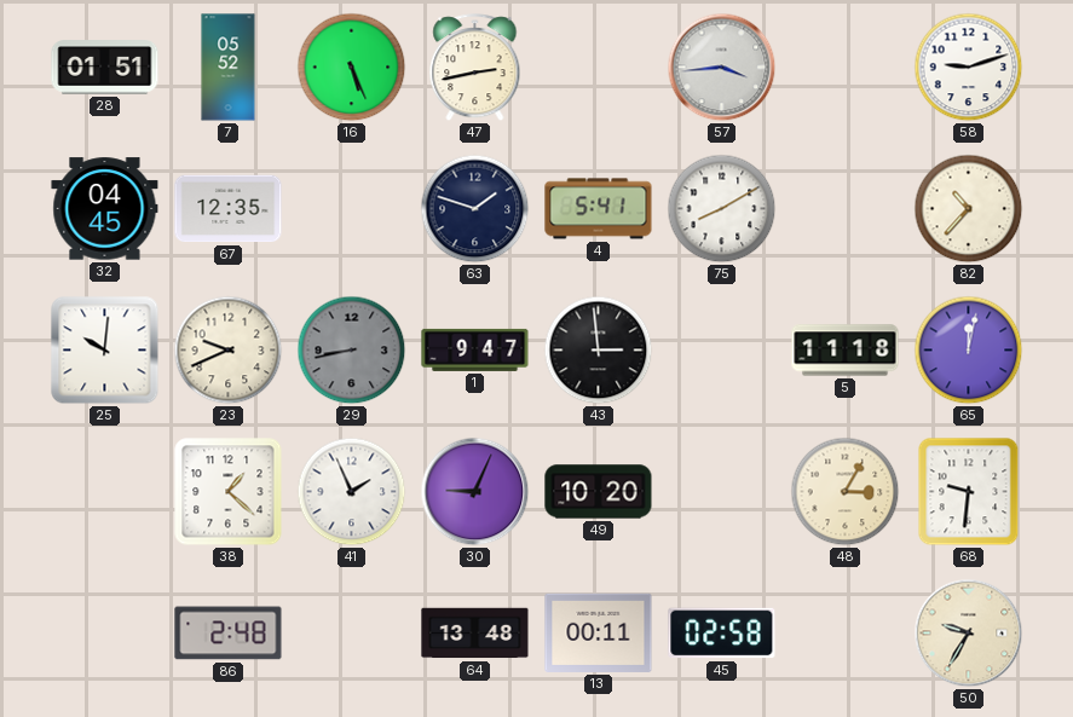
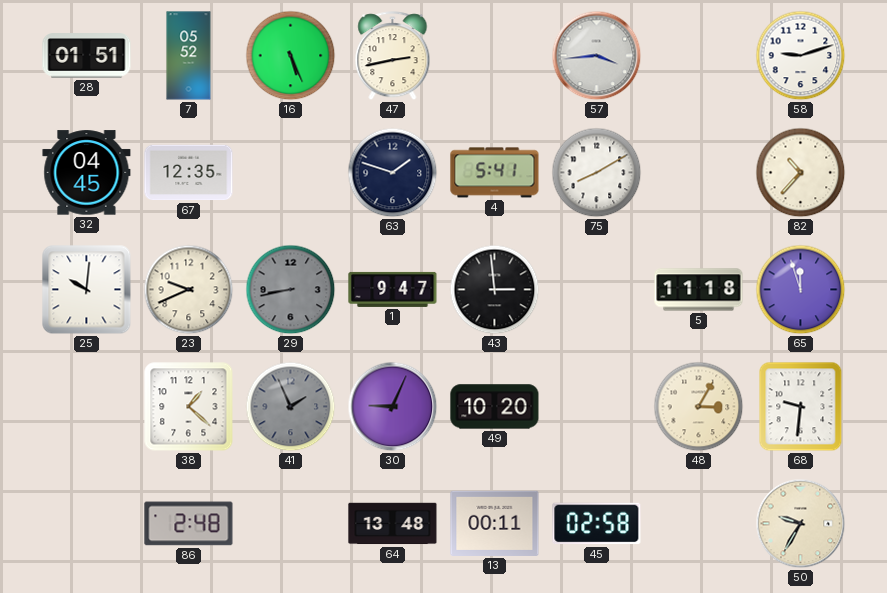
65: 12:02 -> 11:57
41 dial: white -> grey
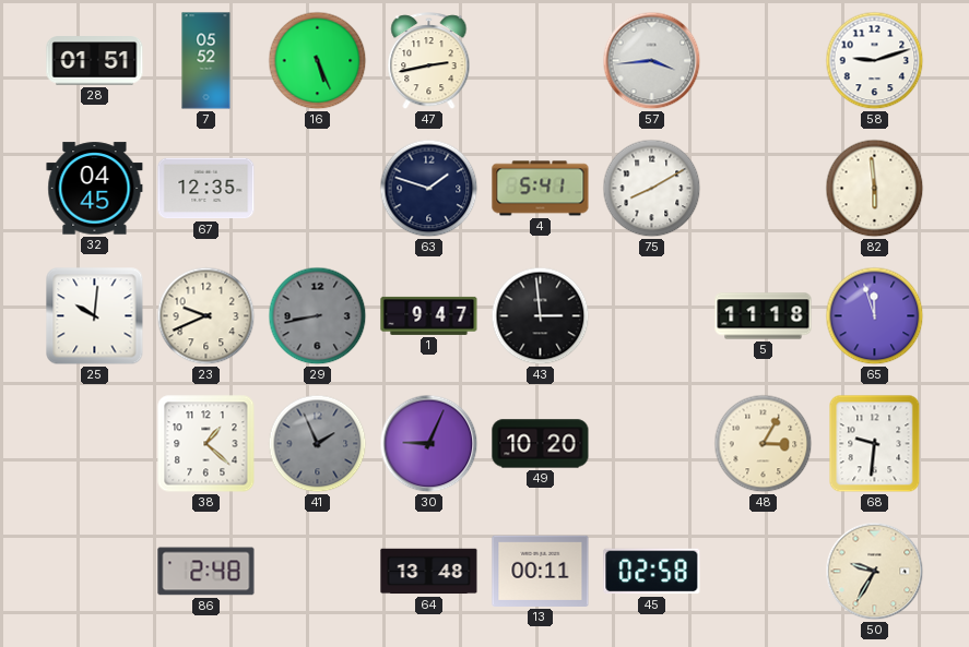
82: 10:37 -> 5:59
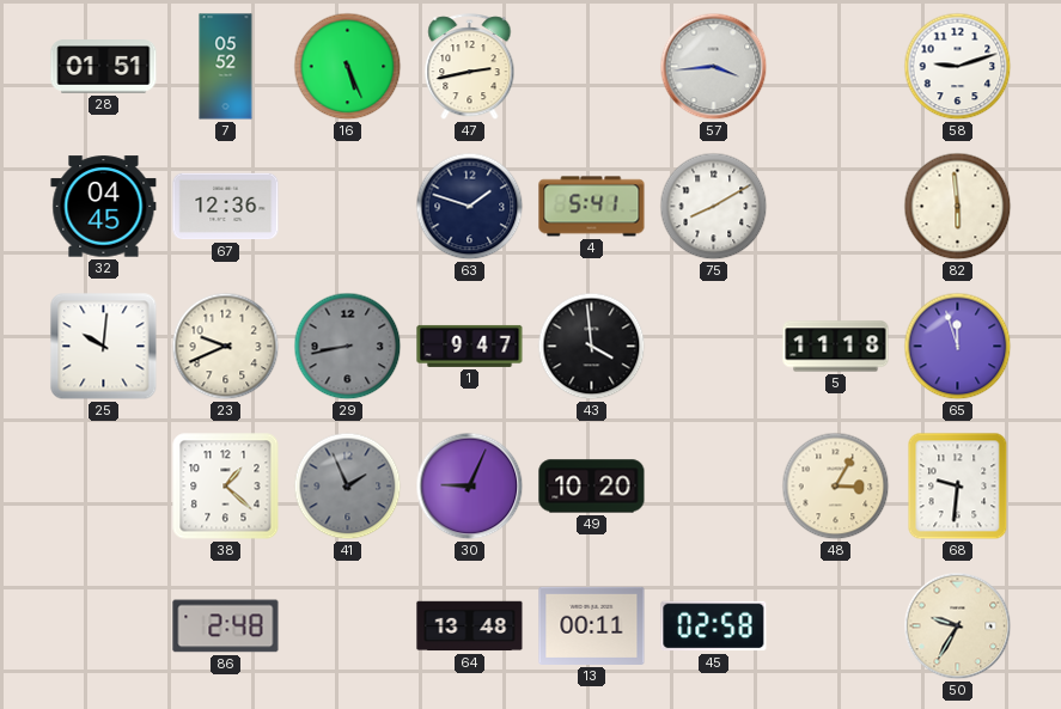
67: 12:35 -> 12:36
43: 2:59 -> 3:59
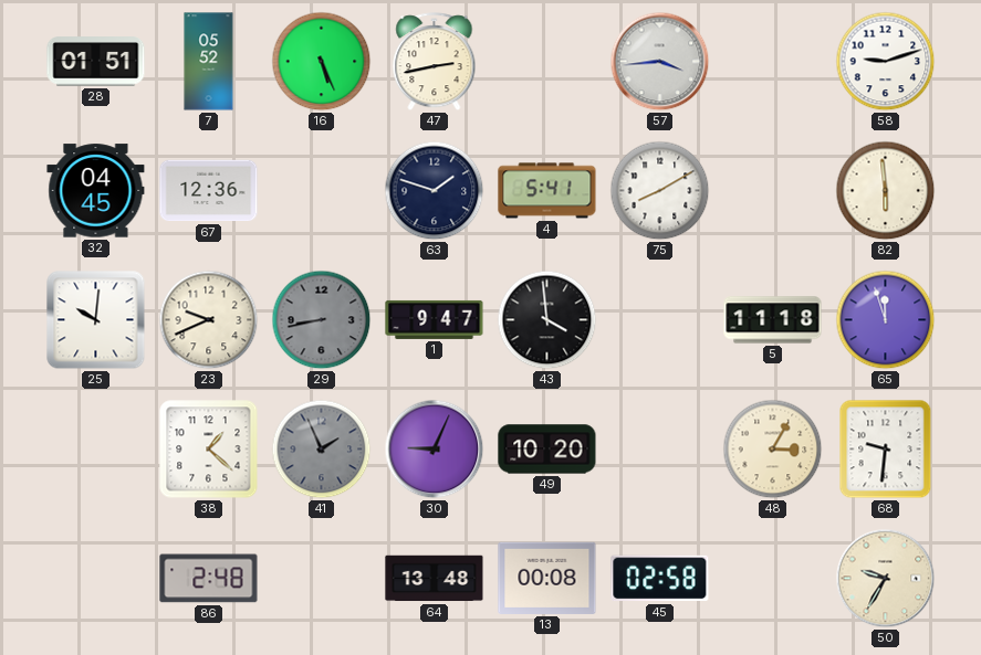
13: 00:11 -> 00:08
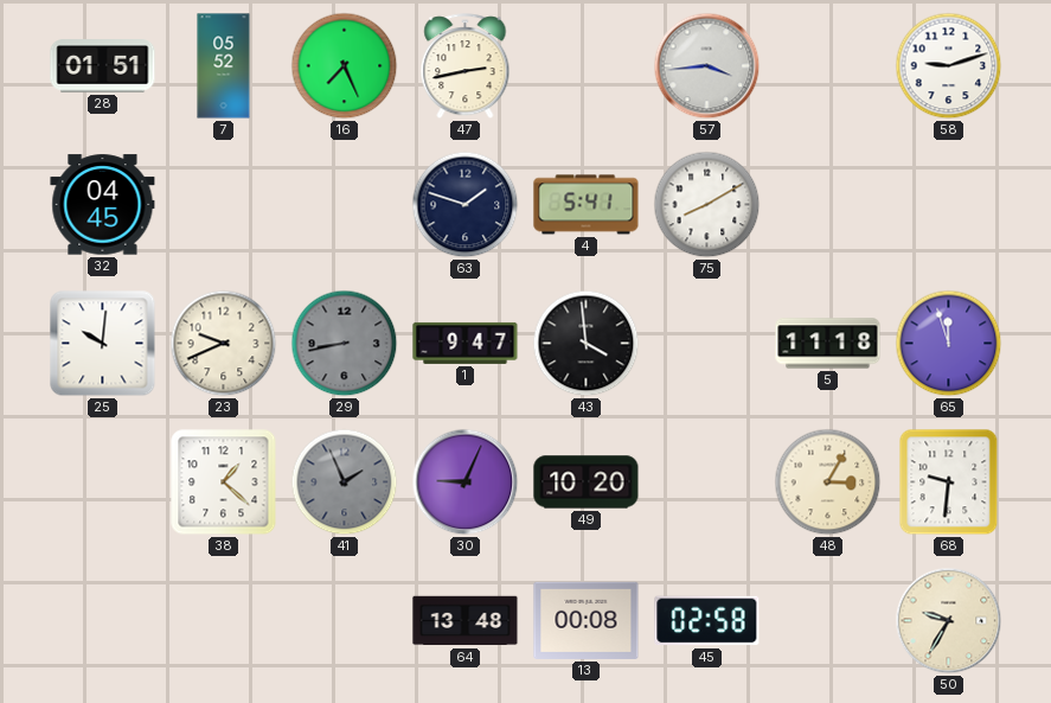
16: 5:26 -> 7:26
67: 12:36 -> none
82: 5:59 -> none
86: 2:48 -> none
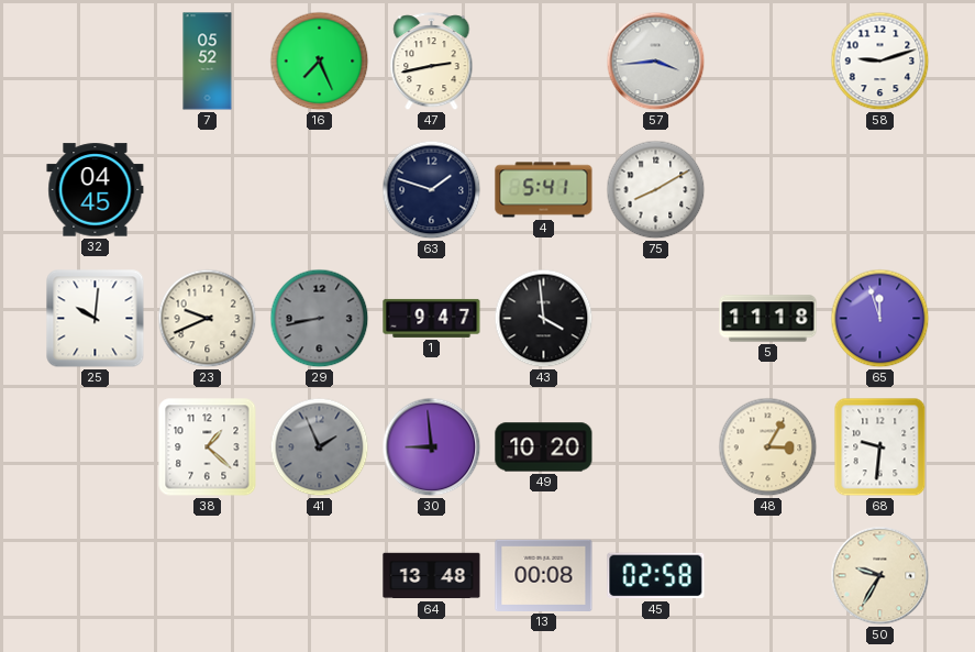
28: 01:51 -> none
30: 9:04 -> 8:59
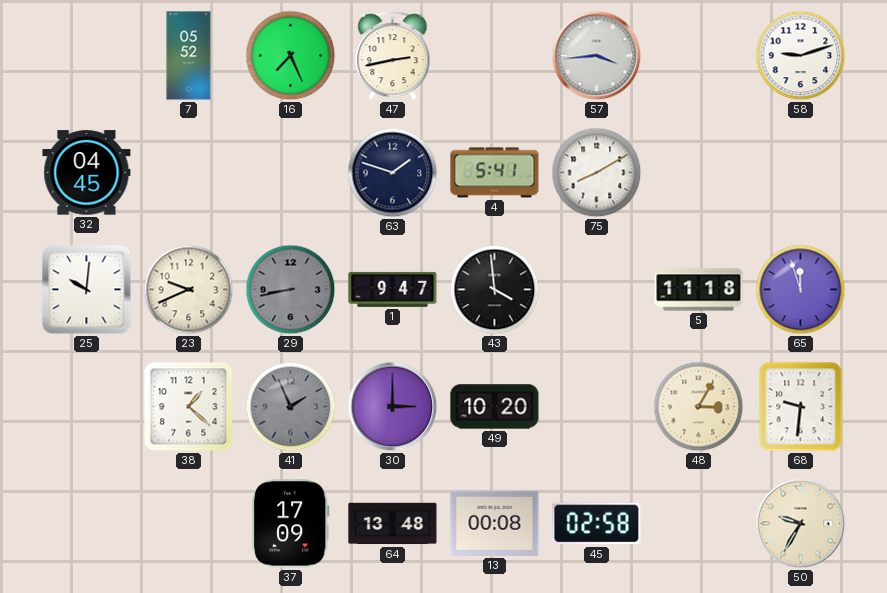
30: 8:59 -> 3:00
37: none -> 17:09
